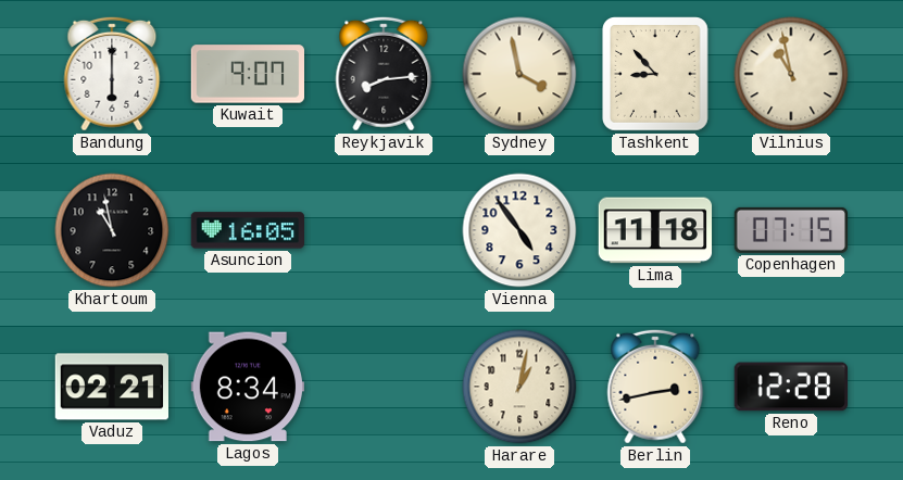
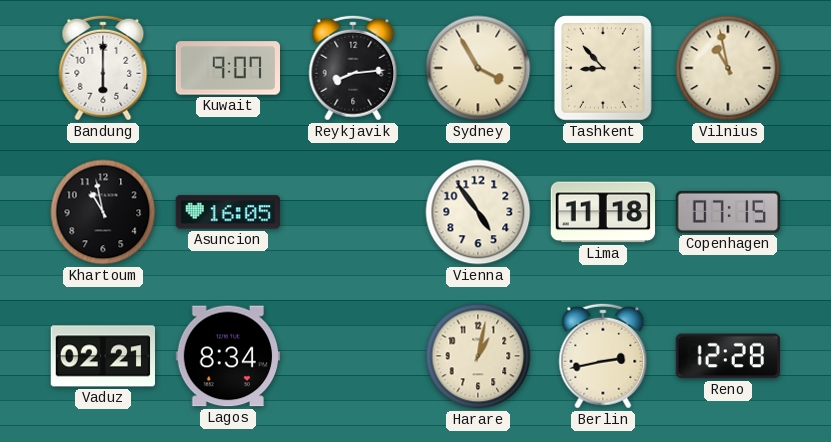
Sydney: 3:58 -> 3:55
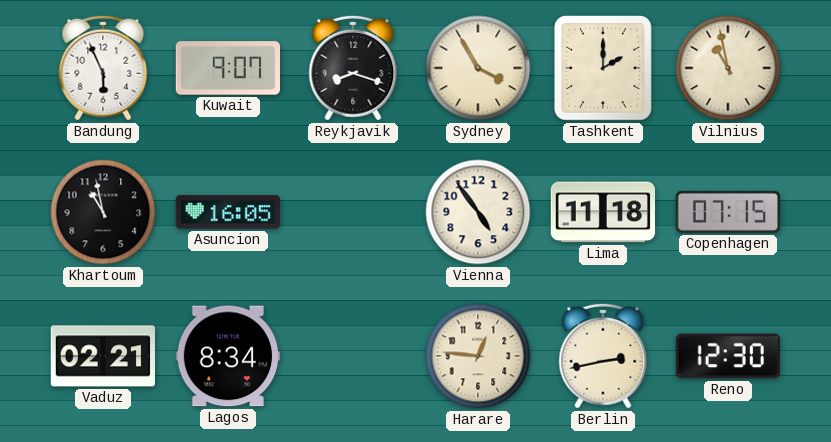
Bandung: 6:00 -> 5:56
Reykjavik: 8:14 -> 8:18
Tashkent: 8:53 -> 2:00
Harare: 1:02 -> 12:46
Reno: 12:28 -> 12:30
